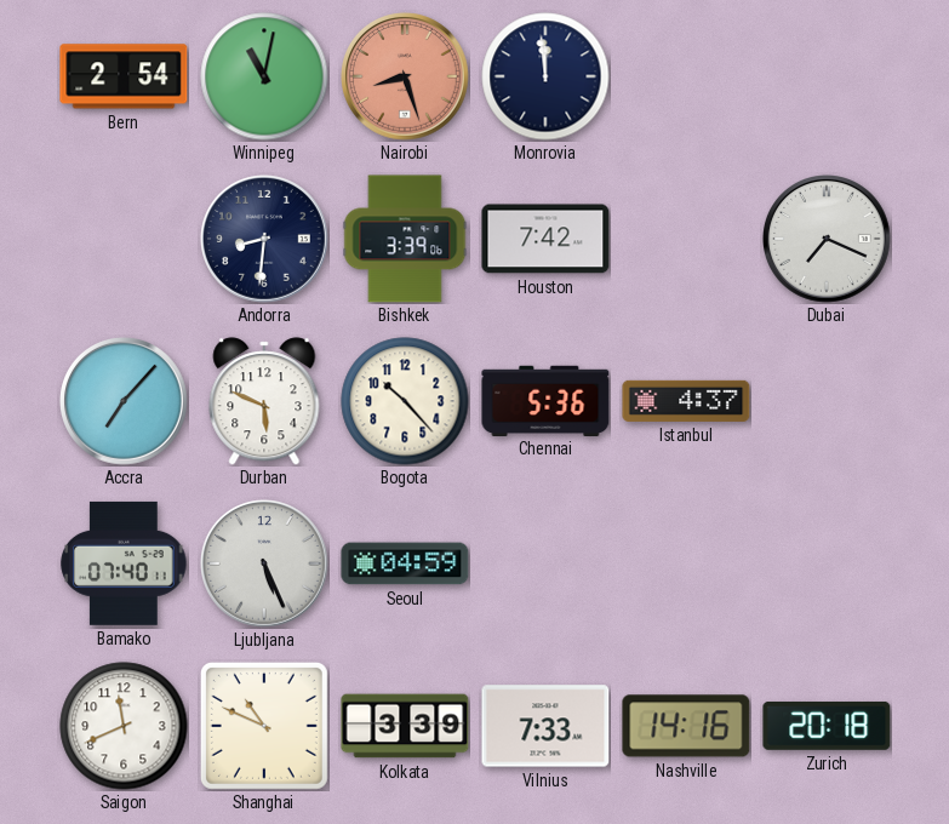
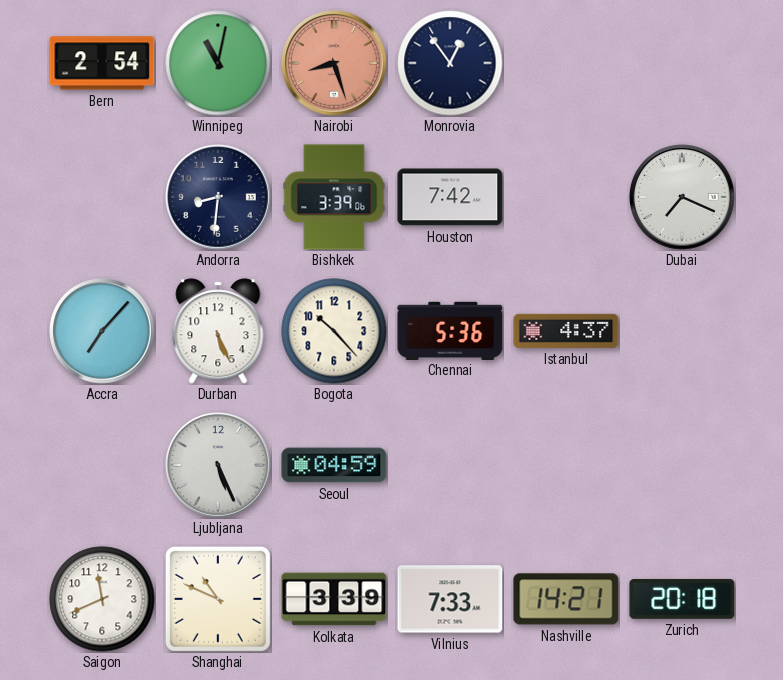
Monrovia: 11:59 -> 12:54
Durban: 5:49 -> 5:26
Bamako: 07:40 -> none
Nashville: 14:16 -> 14:21
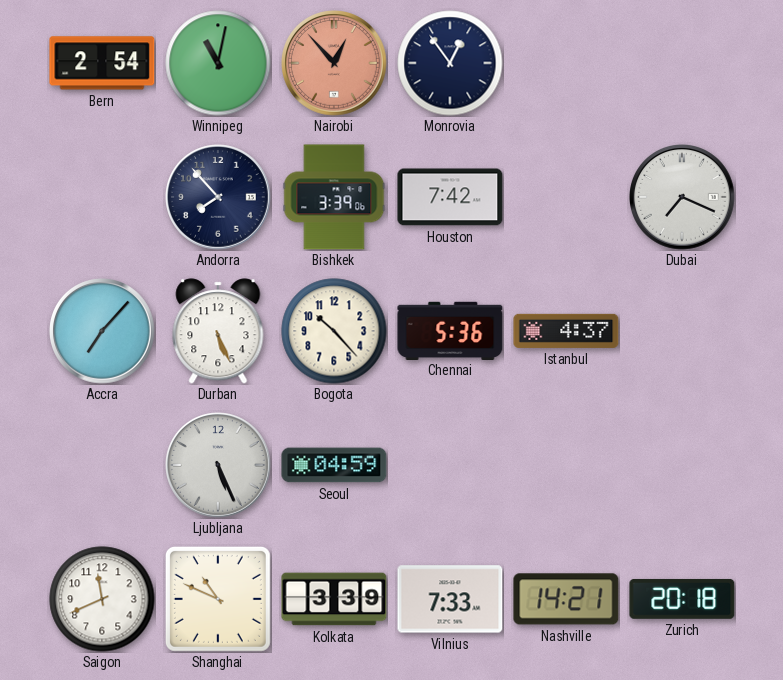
Nairobi: 8:27 -> 12:53
Andorra: 8:31 -> 7:53
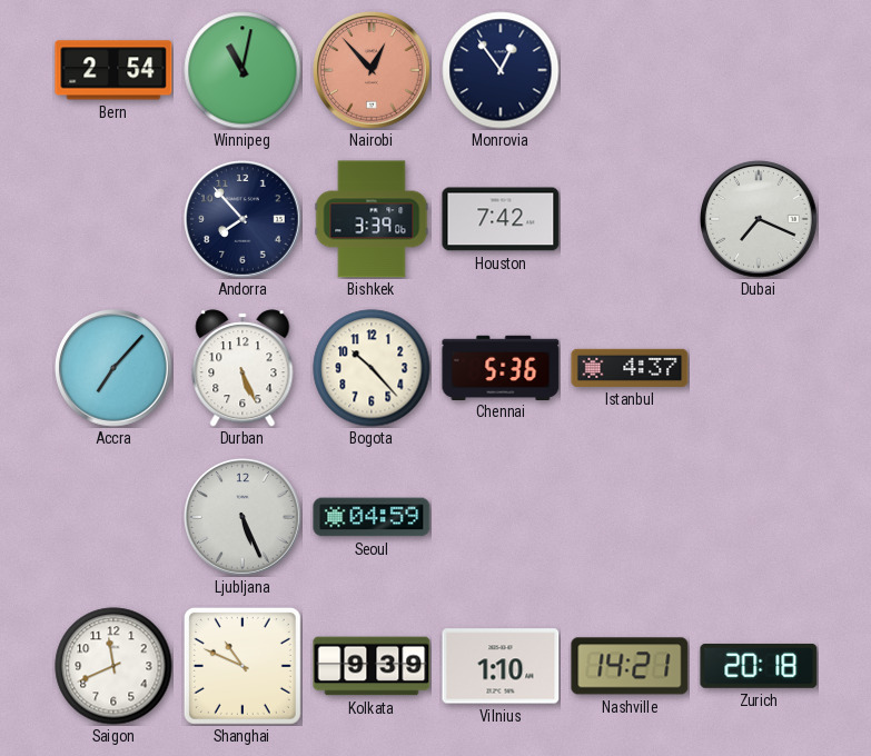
Kolkata: 3:39 -> 9:39
Vilnius: 7:33 -> 1:10
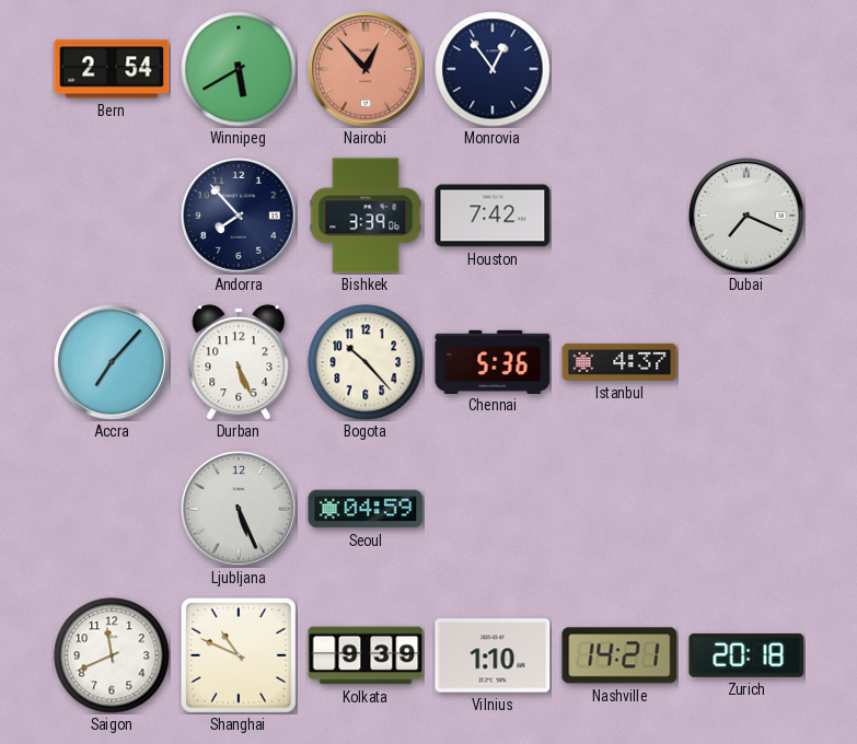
Winnipeg: 11:02 -> 5:40
